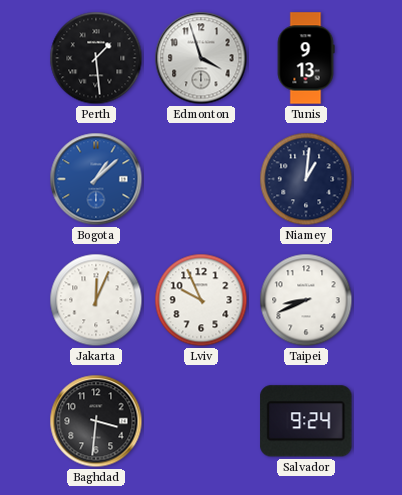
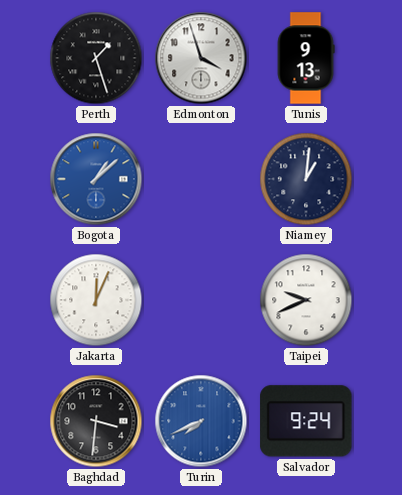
Perth: 1:29 -> 1:27
Lviv: 9:56 -> none
Taipei: 8:41 -> 9:41
Turin: none -> 7:41
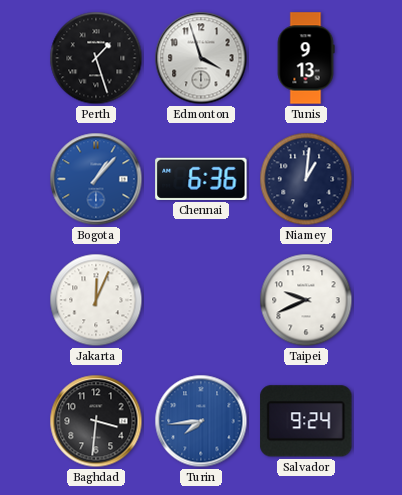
Bogota: 1:08 -> 1:07
Chennai: none -> 6:36
Turin: 7:41 -> 7:44
